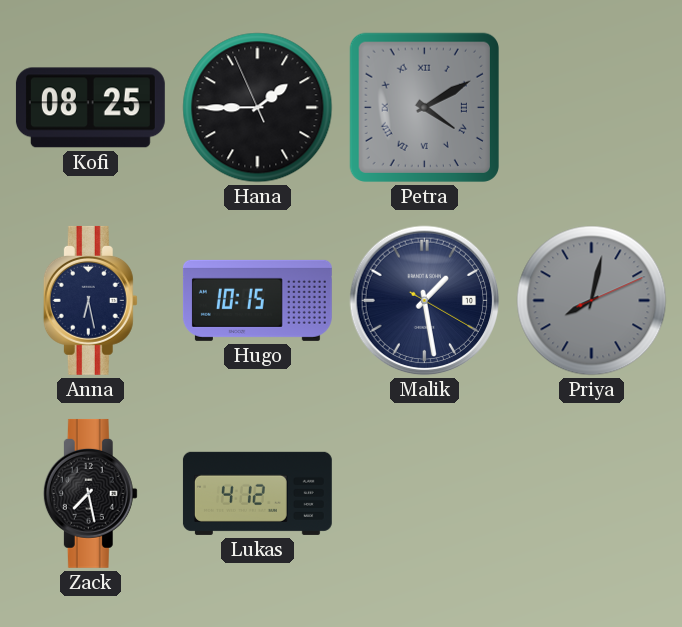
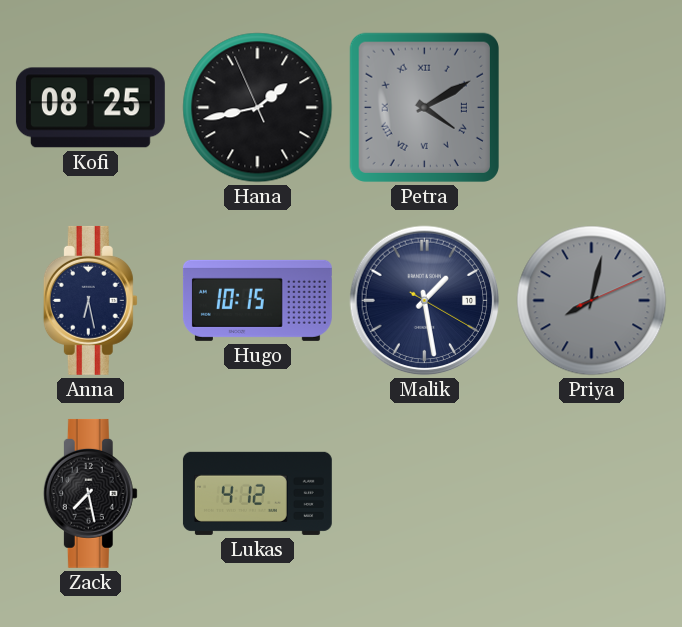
Hana: 1:44 -> 1:42
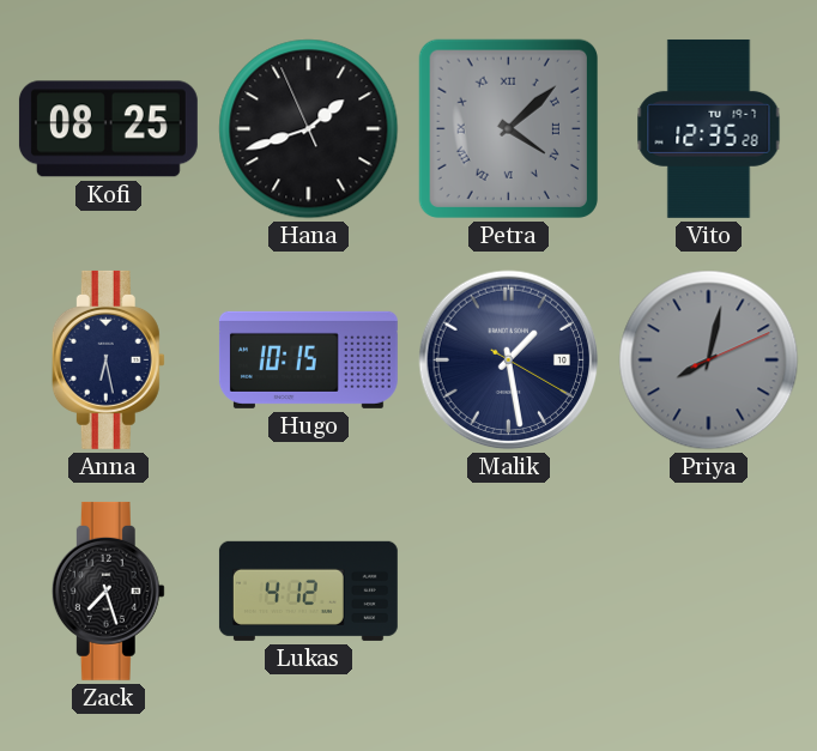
Hana: 1:42 -> 1:41
Petra: 4:10 -> 4:08
Vito: none -> 12:35
Zack: 7:28 -> 7:27
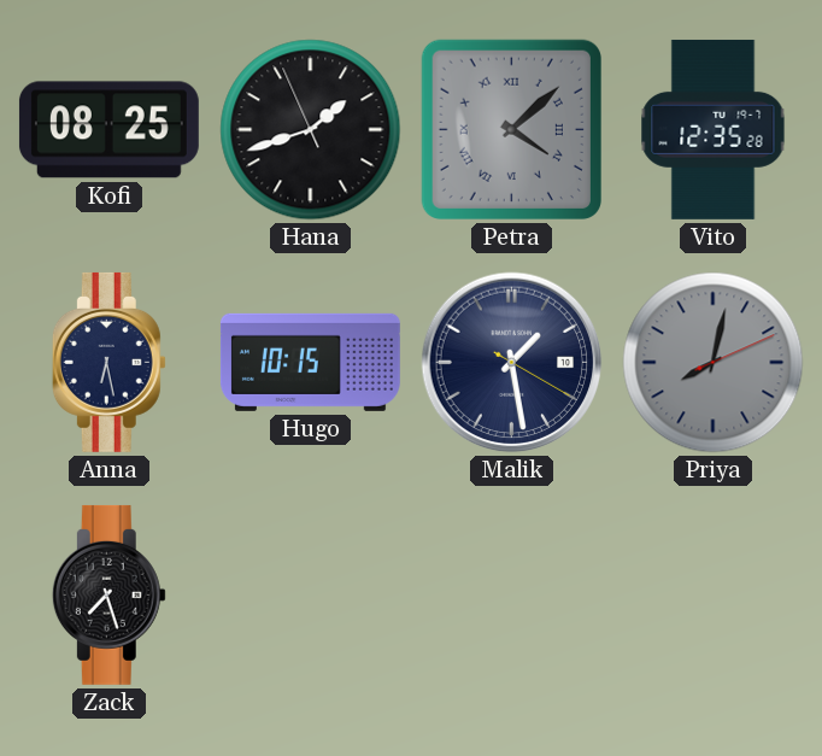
Lukas: 4:12 -> none
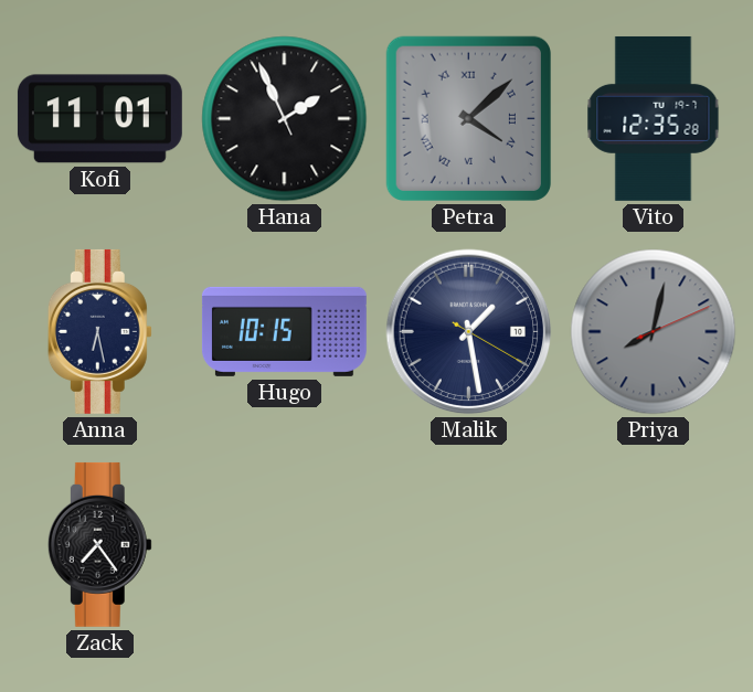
Kofi: 08:25 -> 11:01
Hana: 1:41 -> 1:55
Zack: 7:27 -> 7:24
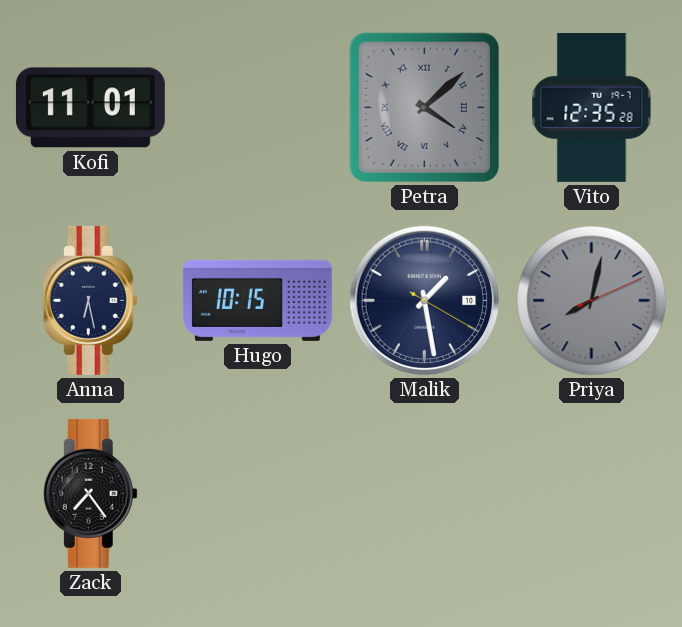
Hana: 1:55 -> none
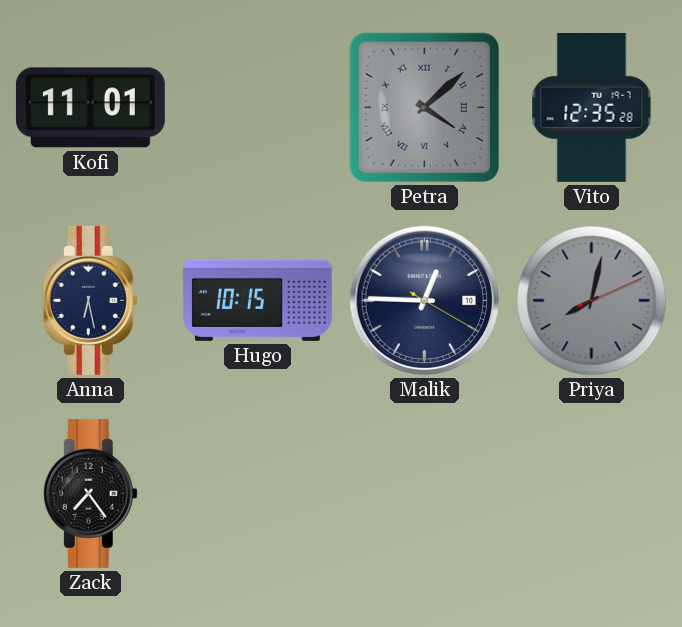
Malik: 1:28 -> 12:45
